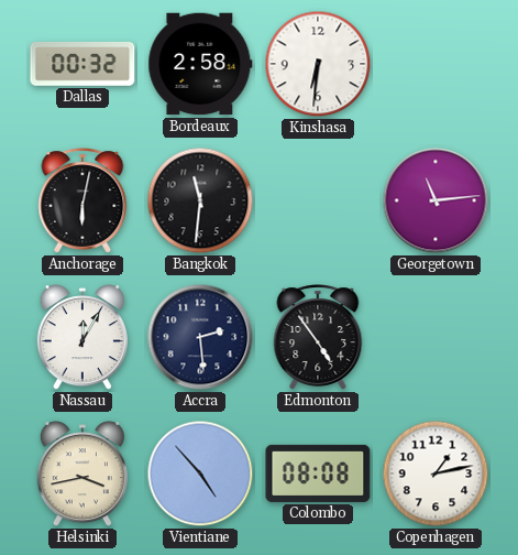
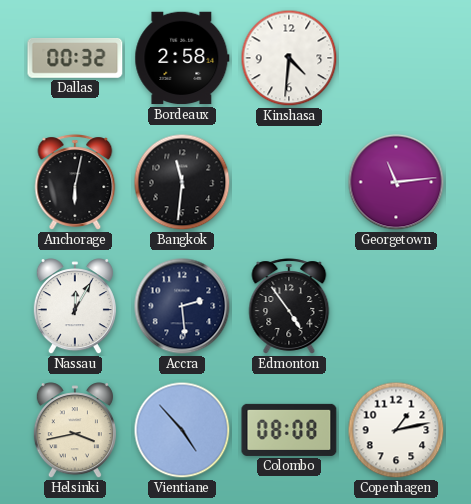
Kinshasa: 6:31 -> 4:31
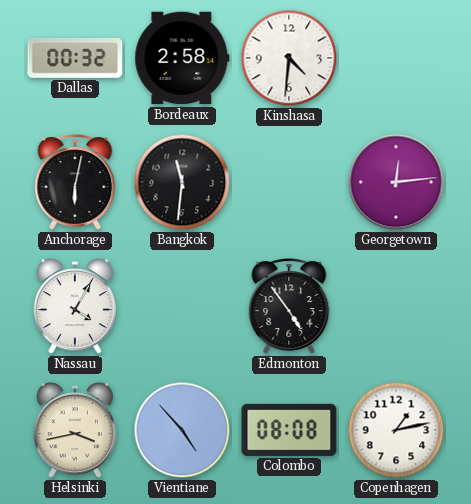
Georgetown: 11:14 -> 12:14
Nassau: 12:05 -> 4:05
Accra: 2:29 -> none
